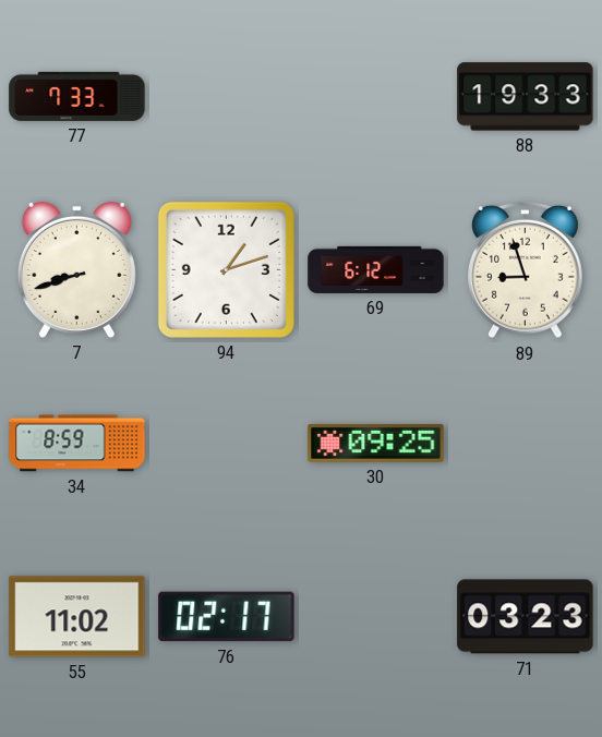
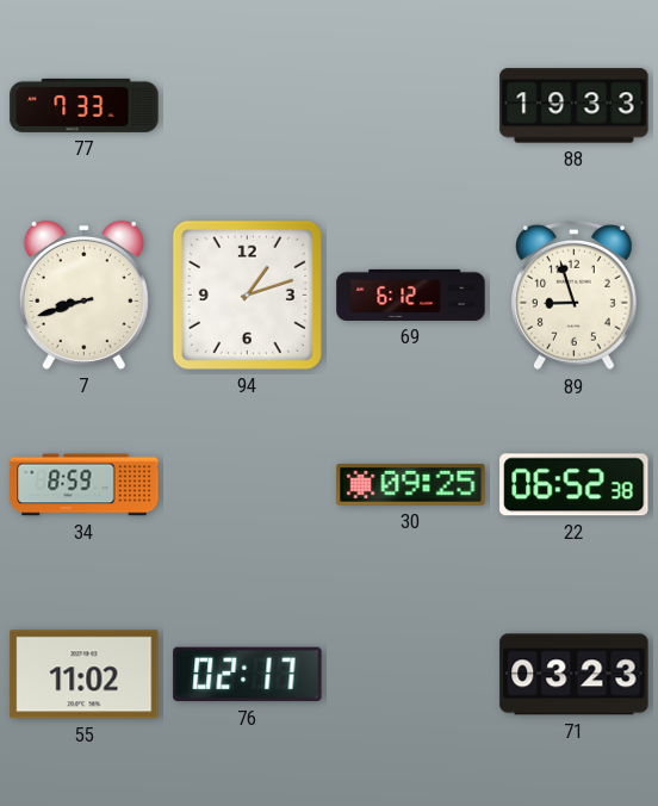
22: none -> 06:52
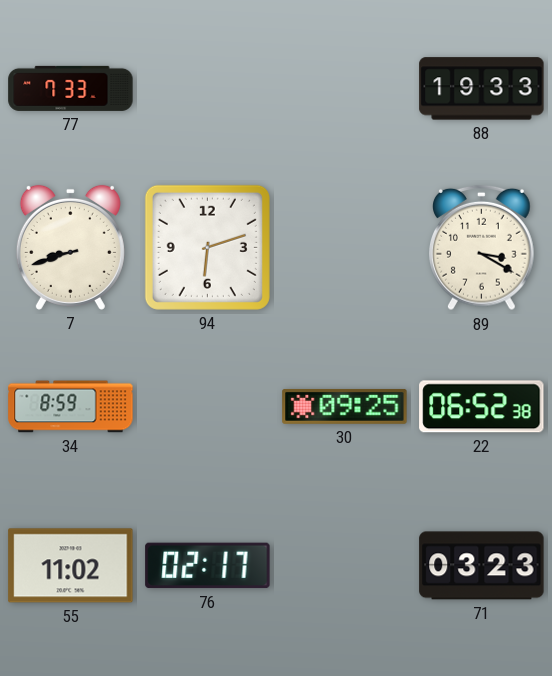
94: 1:12 -> 6:12
69: 6:12 -> none
89: 8:57 -> 3:20
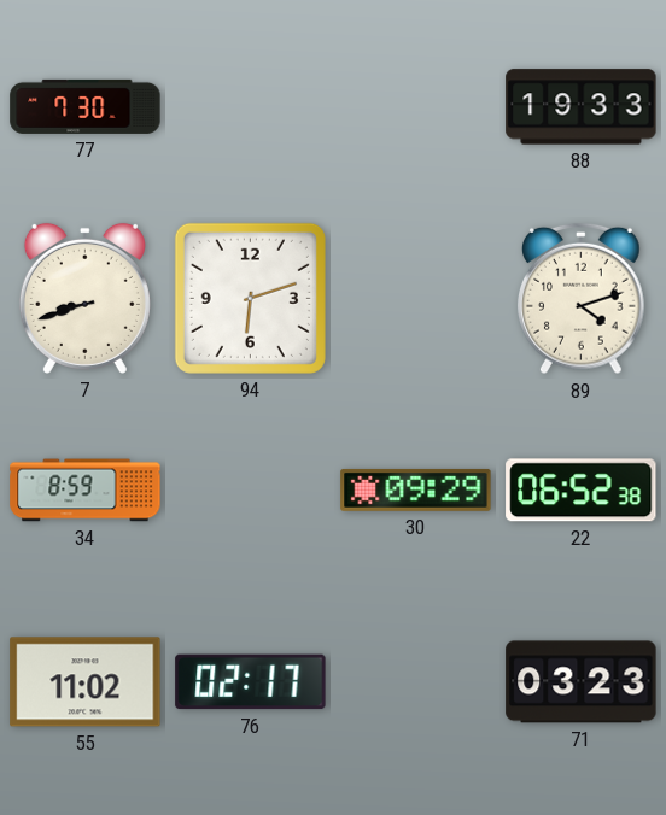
77: 7:33 -> 7:30
89: 3:20 -> 4:12
30: 09:25 -> 09:29
